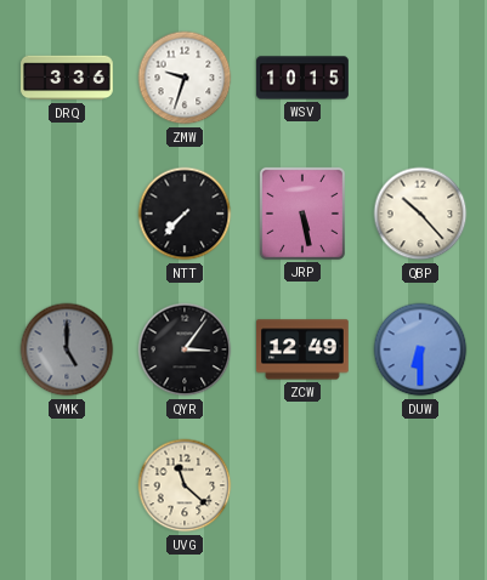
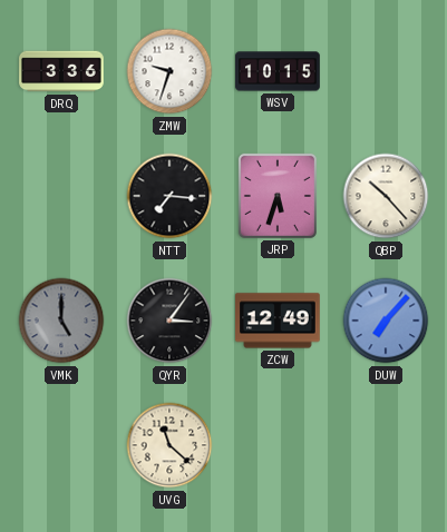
NTT: 7:37 -> 7:16
JRP: 5:28 -> 5:33
DUW: 6:30 -> 7:07
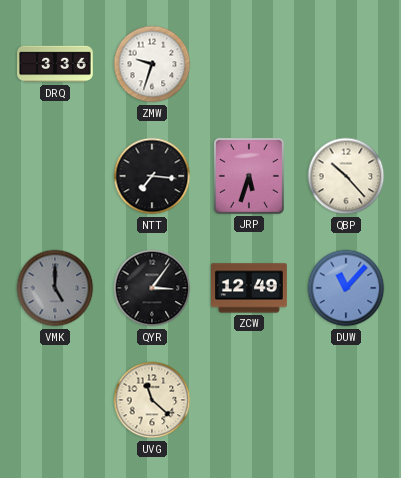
WSV: 10:15 -> none
DUW: 7:07 -> 11:07
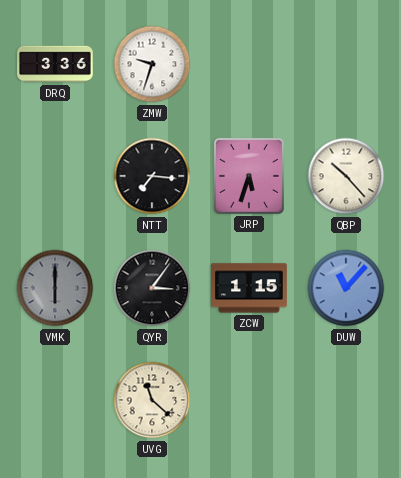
VMK: 5:00 -> 6:00
ZCW: 12:49 -> 1:15
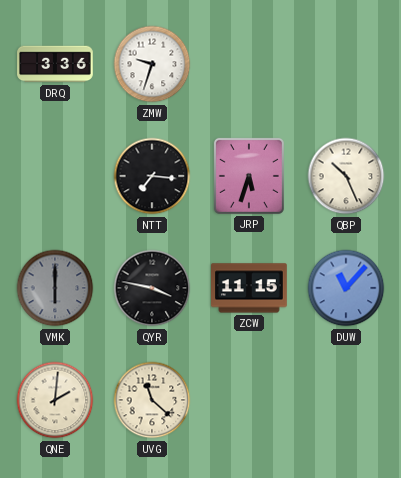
QBP: 10:23 -> 10:26
QYR: 3:06 -> 3:47
ZCW: 1:15 -> 11:15
QNE: none -> 2:01
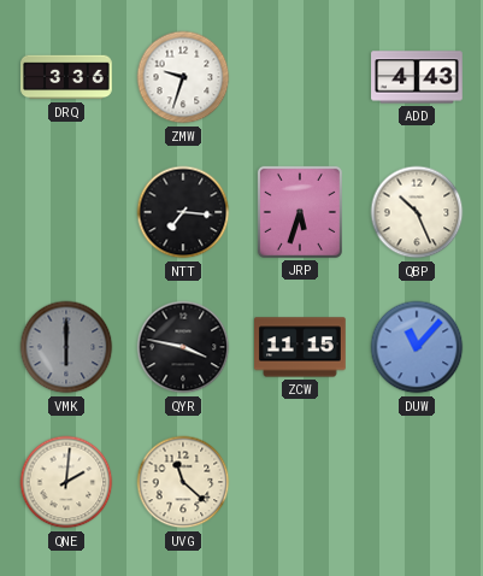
ADD: none -> 4:43
